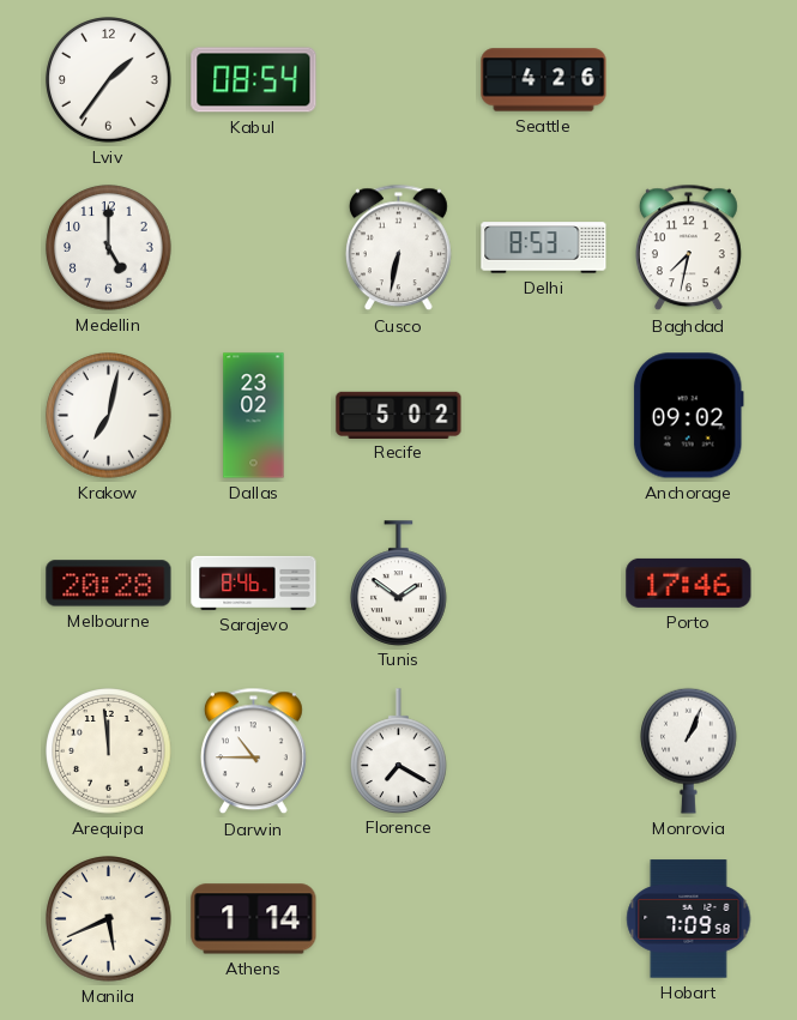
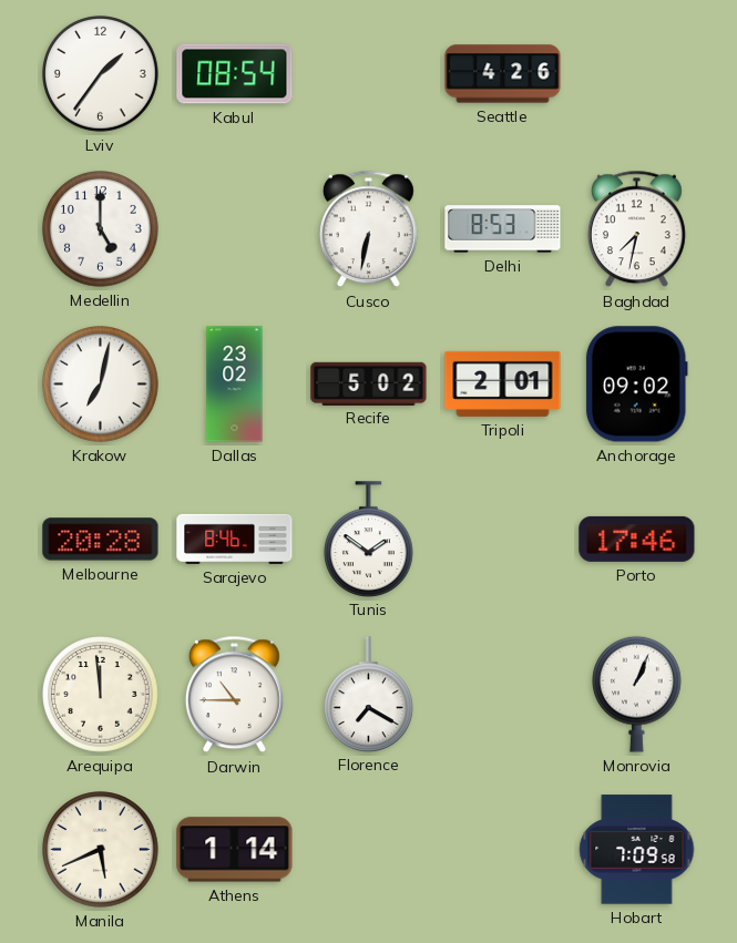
Tripoli: none -> 2:01
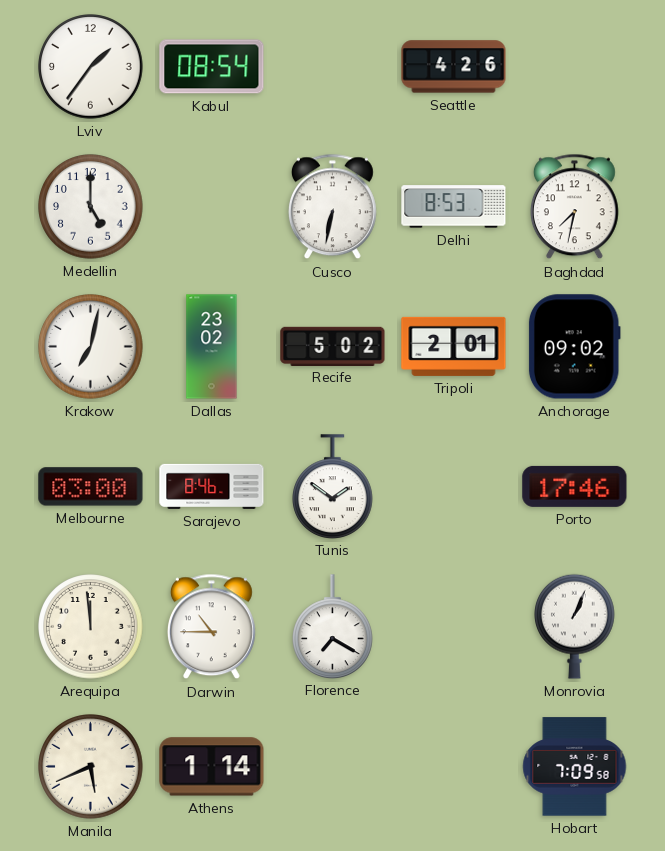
Melbourne: 20:28 -> 03:00
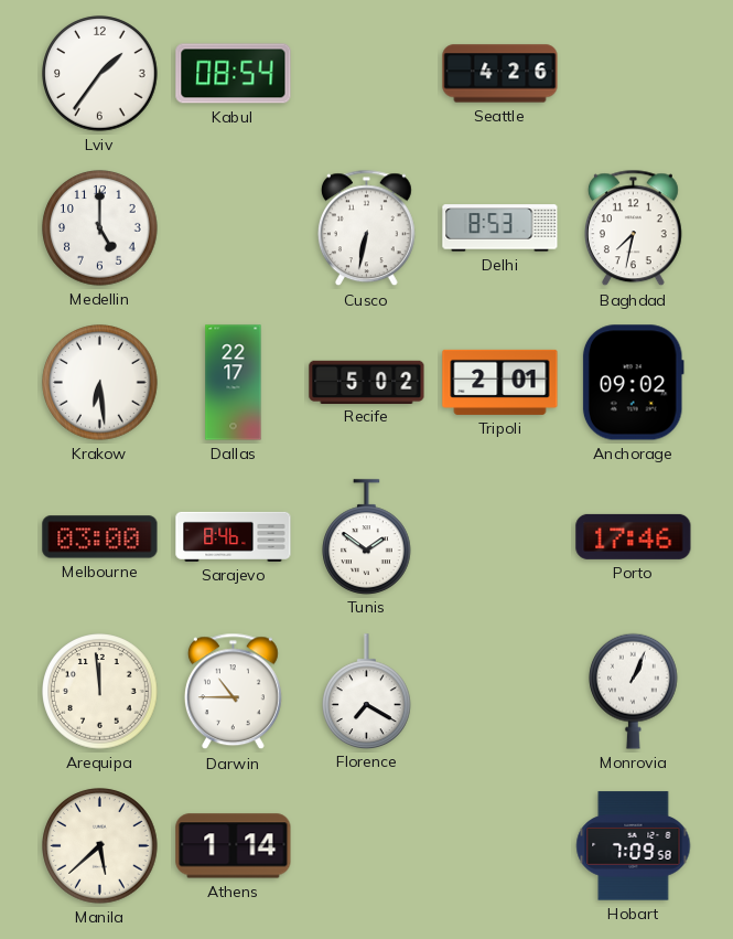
Krakow: 7:02 -> 6:29
Dallas: 23:02 -> 22:17
Manila: 5:41 -> 5:38
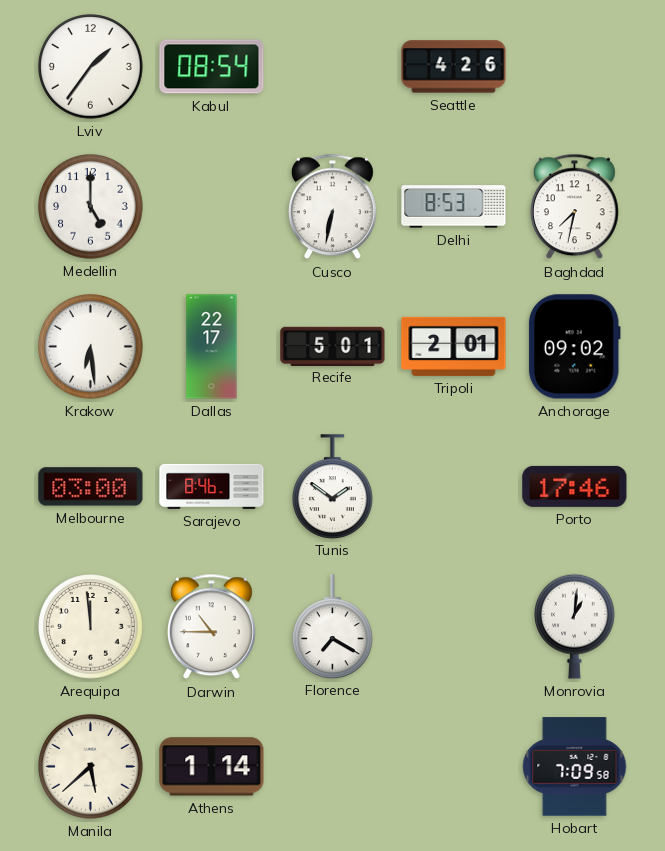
Recife: 5:02 -> 5:01
Monrovia: 1:04 -> 1:01
